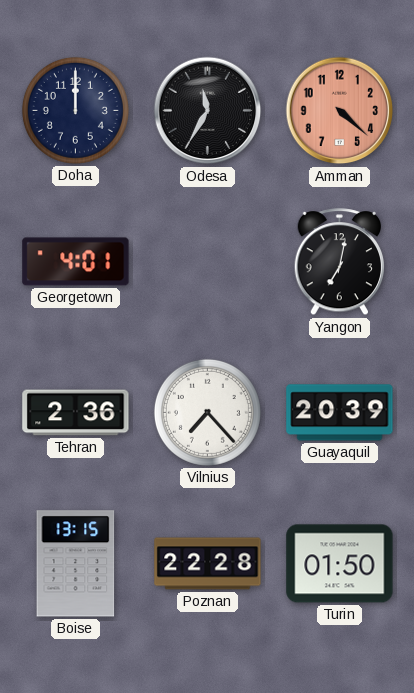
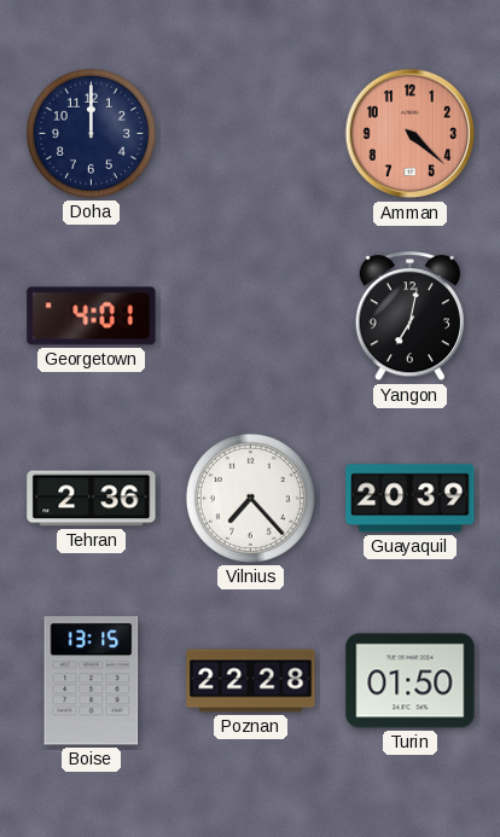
Odesa: 11:35 -> none
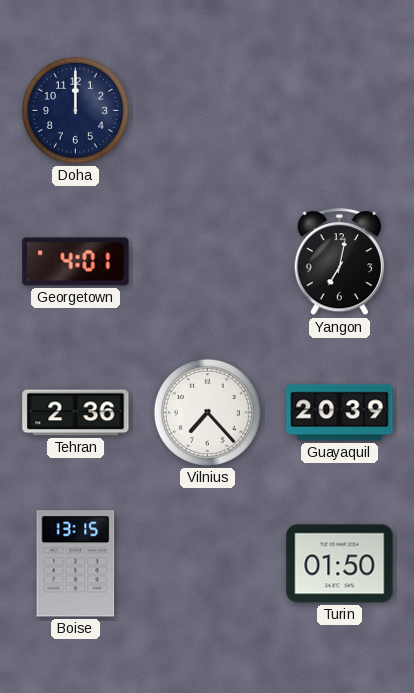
Amman: 4:22 -> none
Poznan: 22:28 -> none
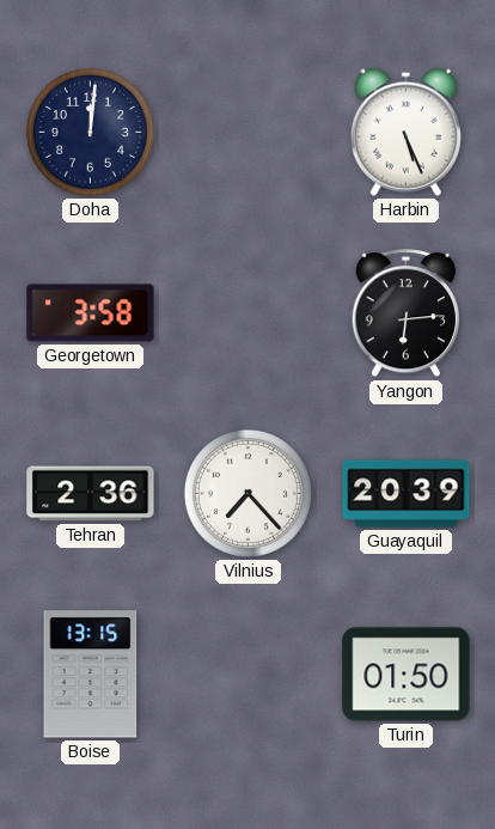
Doha: 12:00 -> 12:01
Harbin: none -> 5:26
Georgetown: 4:01 -> 3:58
Yangon: 7:02 -> 6:14
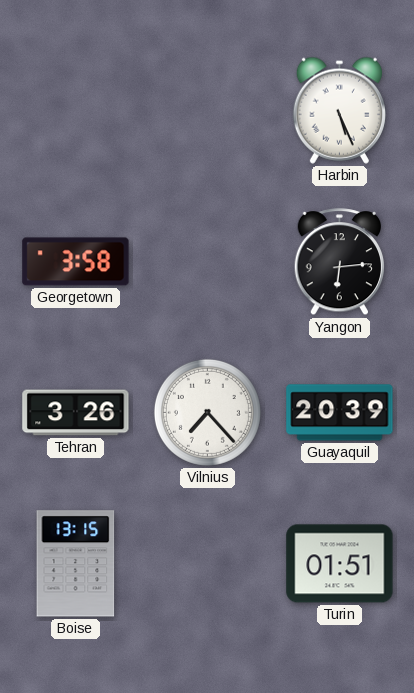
Doha: 12:01 -> none
Tehran: 2:36 -> 3:26
Turin: 01:50 -> 01:51
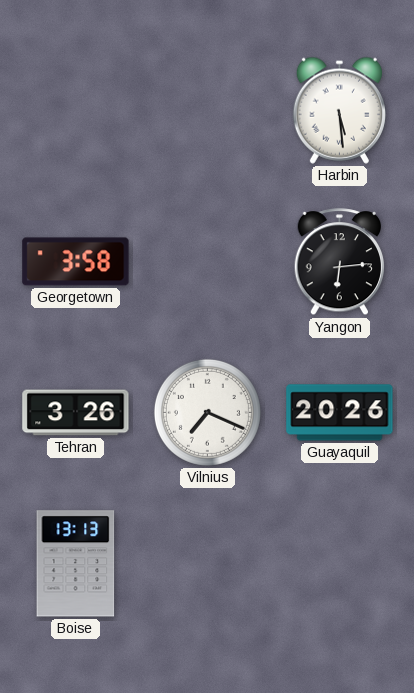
Harbin: 5:26 -> 5:29
Vilnius: 7:23 -> 7:19
Guayaquil: 20:39 -> 20:26
Boise: 13:15 -> 13:13
Turin: 01:51 -> none
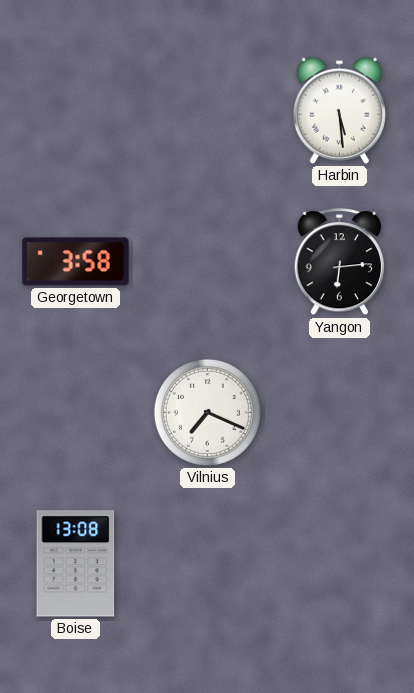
Tehran: 3:26 -> none
Guayaquil: 20:26 -> none
Boise: 13:13 -> 13:08
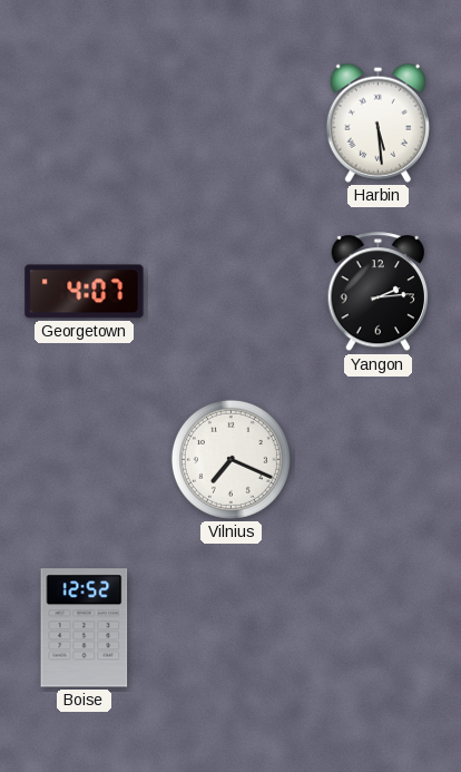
Georgetown: 3:58 -> 4:07
Yangon: 6:14 -> 2:14
Boise: 13:08 -> 12:52
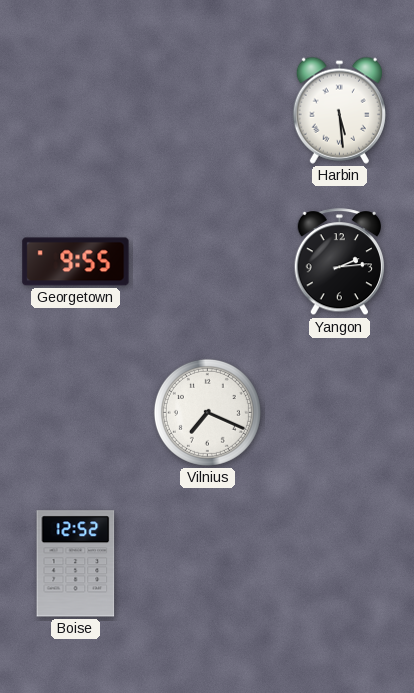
Georgetown: 4:07 -> 9:55
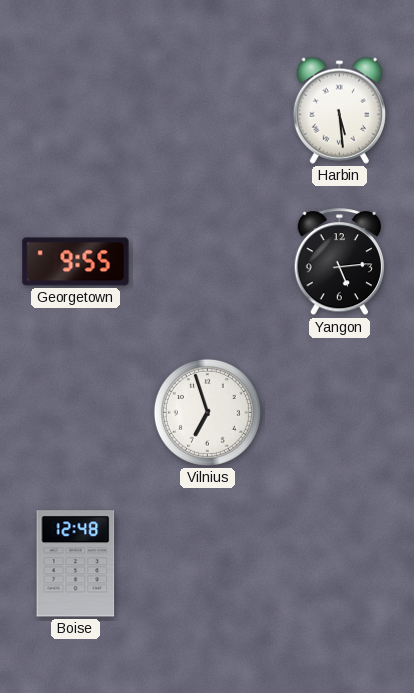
Yangon: 2:14 -> 5:14
Vilnius: 7:19 -> 6:57
Boise: 12:52 -> 12:48
